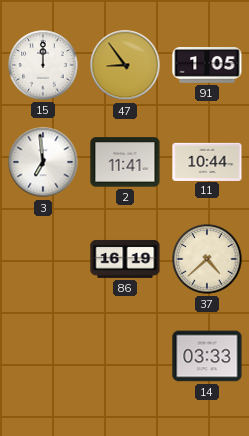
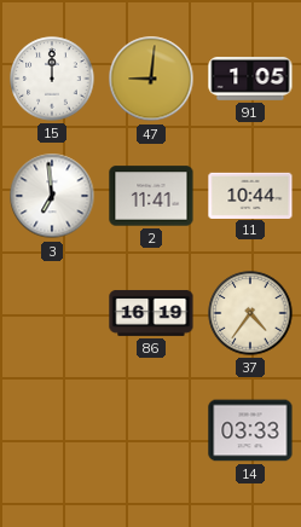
47: 8:54 -> 9:01
37: 4:38 -> 4:36
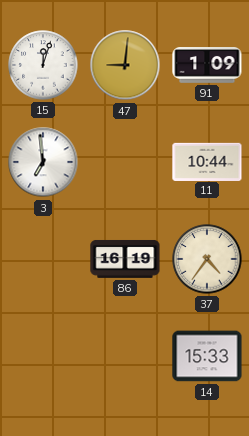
15: 12:00 -> 12:03
91: 1:05 -> 1:09
2: 11:41 -> none
14: 03:33 -> 15:33
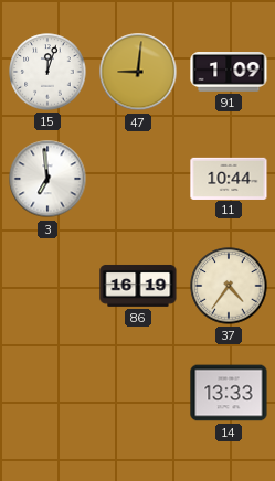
14: 15:33 -> 13:33
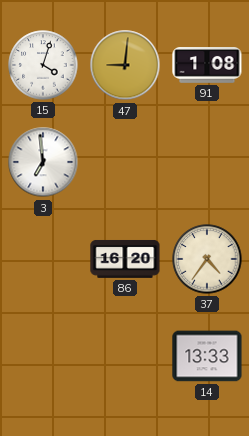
15: 12:03 -> 4:03
91: 1:09 -> 1:08
11: 10:44 -> none
86: 16:19 -> 16:20
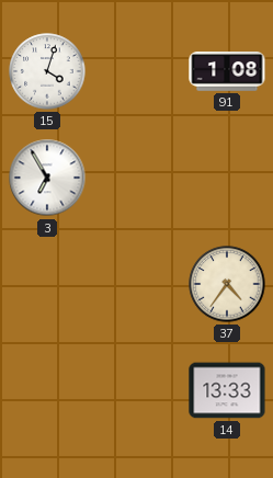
47: 9:01 -> none
3: 6:59 -> 6:55
86: 16:20 -> none
